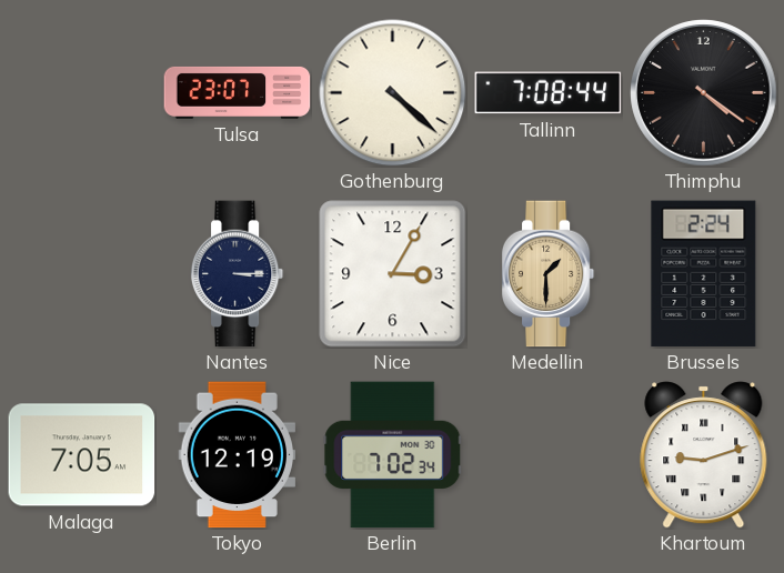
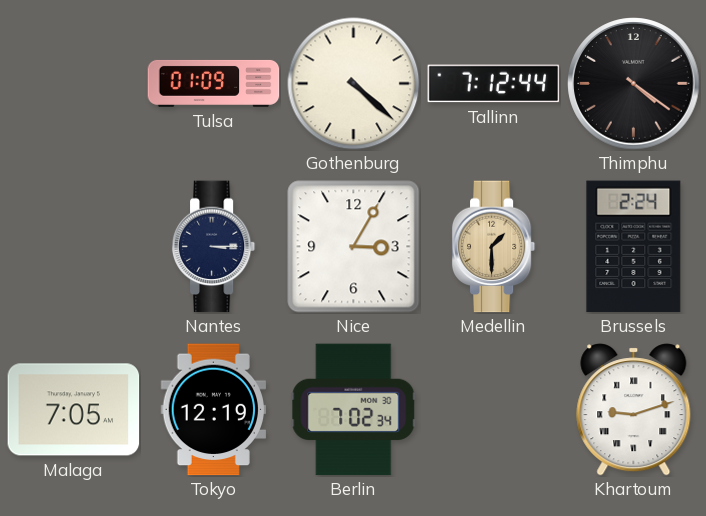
Tulsa: 23:07 -> 01:09
Tallinn: 7:08 -> 7:12
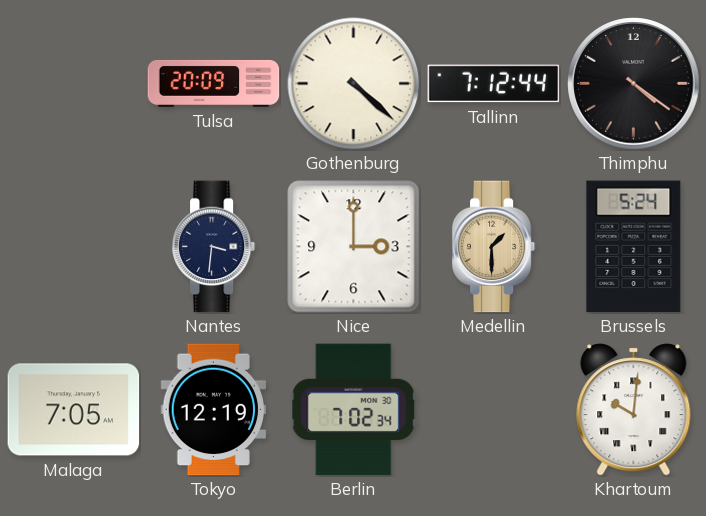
Tulsa: 01:09 -> 20:09
Nantes: 3:15 -> 3:31
Nice: 3:05 -> 3:00
Brussels: 2:24 -> 5:24
Khartoum: 9:12 -> 10:01
